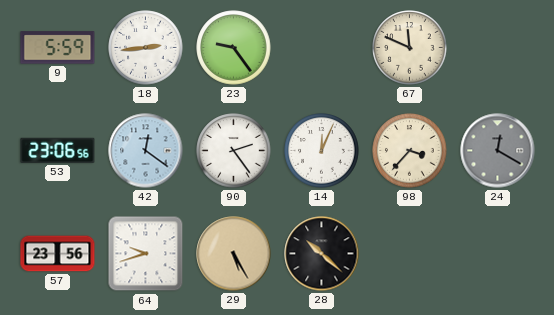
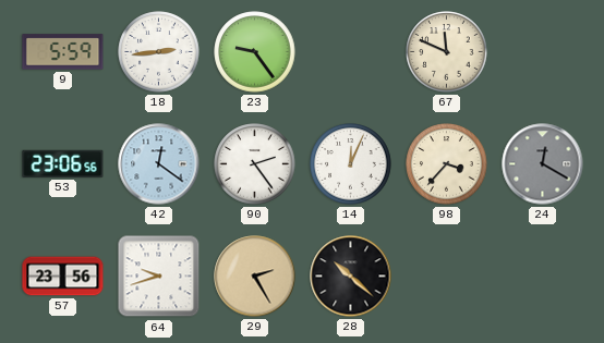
29: 5:25 -> 2:25
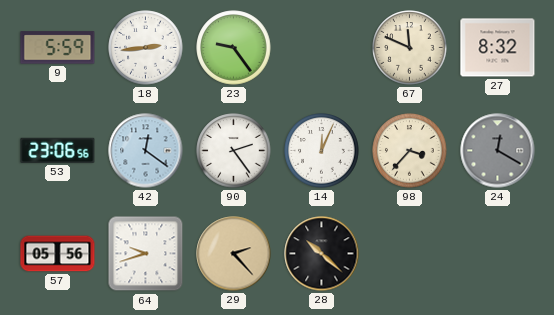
27: none -> 8:32
57: 23:56 -> 05:56
29: 2:25 -> 2:23
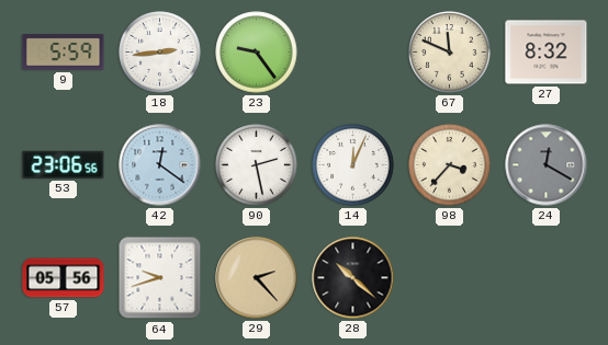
90: 2:24 -> 2:28
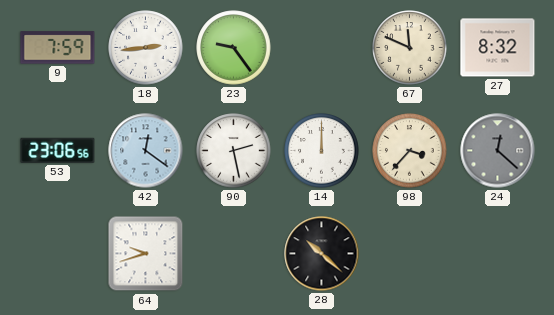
9: 5:59 -> 7:59
14: 12:04 -> 12:00
24: 12:20 -> 12:22
57: 05:56 -> none
29: 2:23 -> none
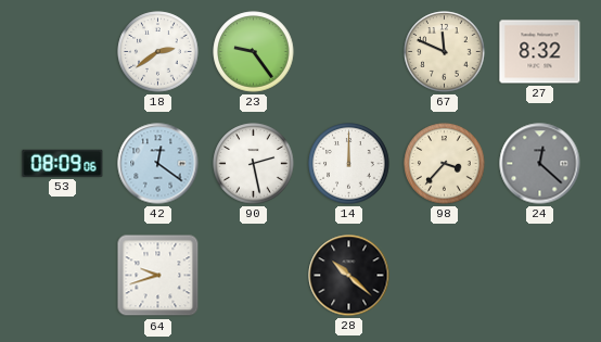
9: 7:59 -> none
18: 2:44 -> 2:39
53: 23:06 -> 08:09
